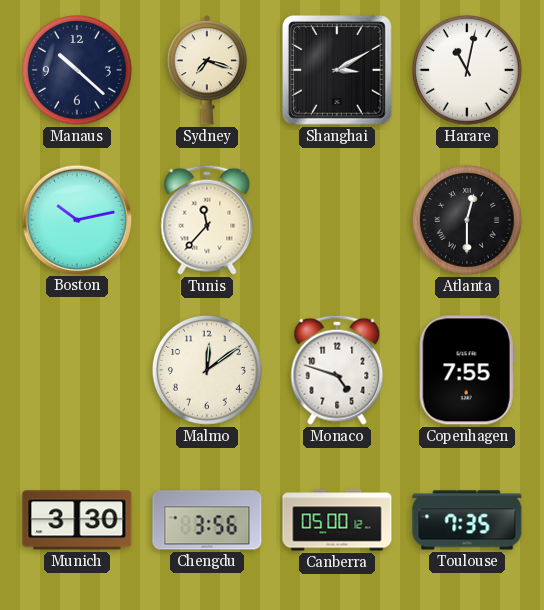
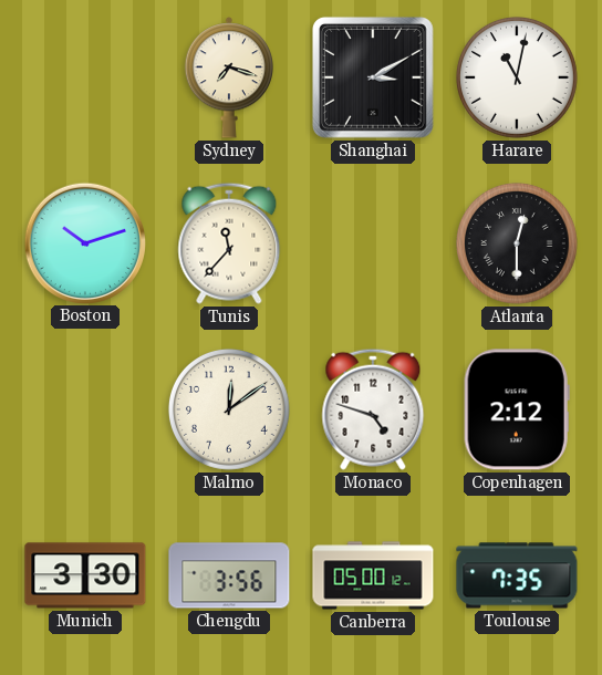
Manaus: 10:22 -> none
Boston: 10:13 -> 10:12
Copenhagen: 7:55 -> 2:12
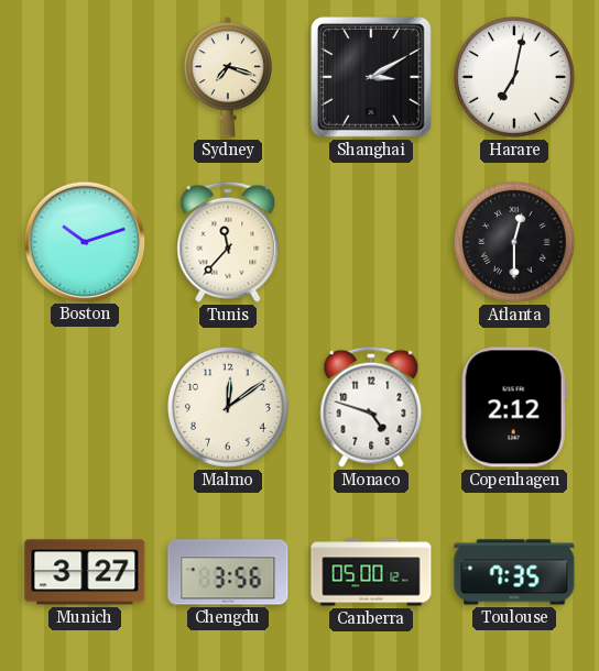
Harare: 11:02 -> 7:02
Munich: 3:30 -> 3:27
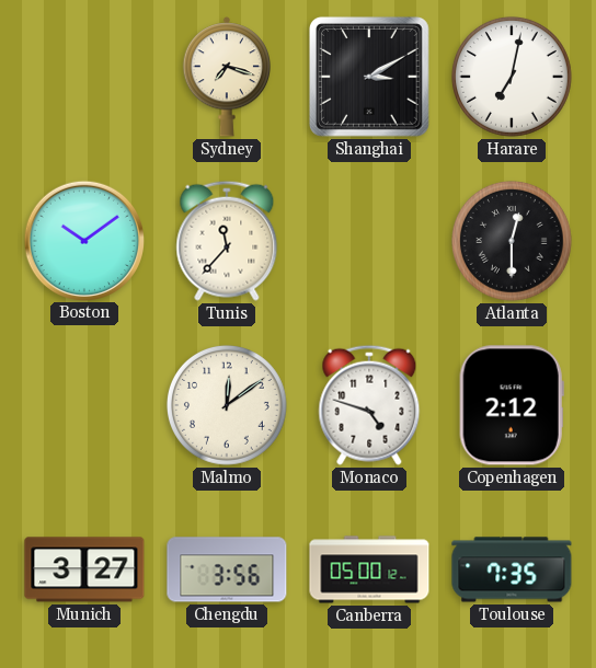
Boston: 10:12 -> 10:09
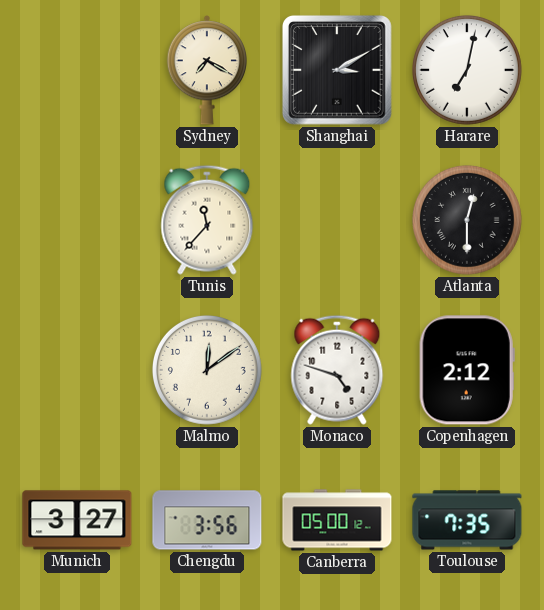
Sydney: 7:18 -> 7:20
Boston: 10:09 -> none
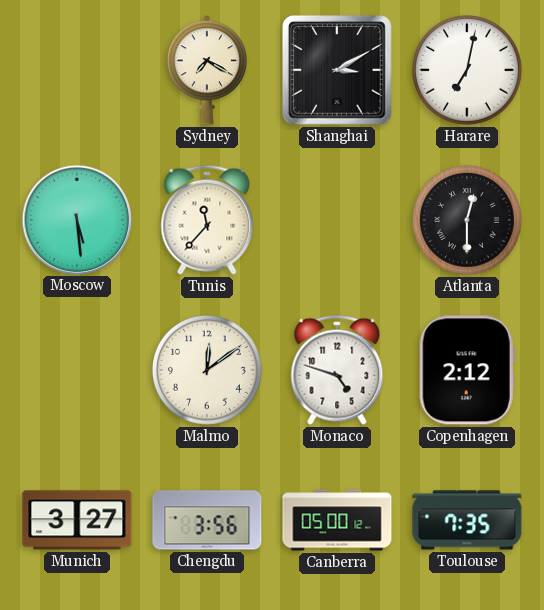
Moscow: none -> 5:29
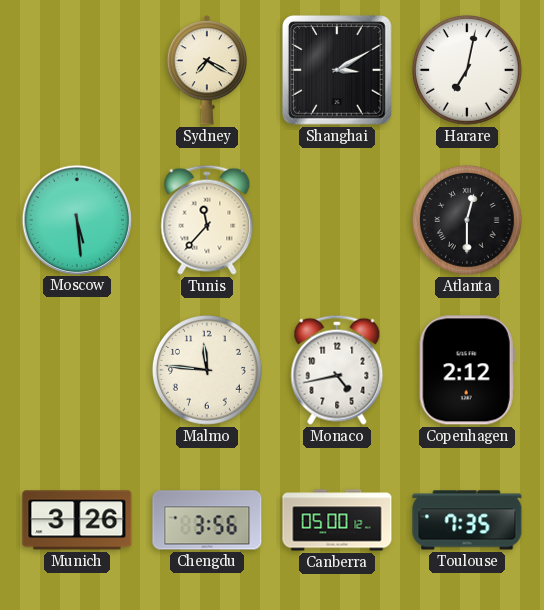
Malmo: 12:09 -> 11:46
Monaco: 4:48 -> 4:43
Munich: 3:27 -> 3:26
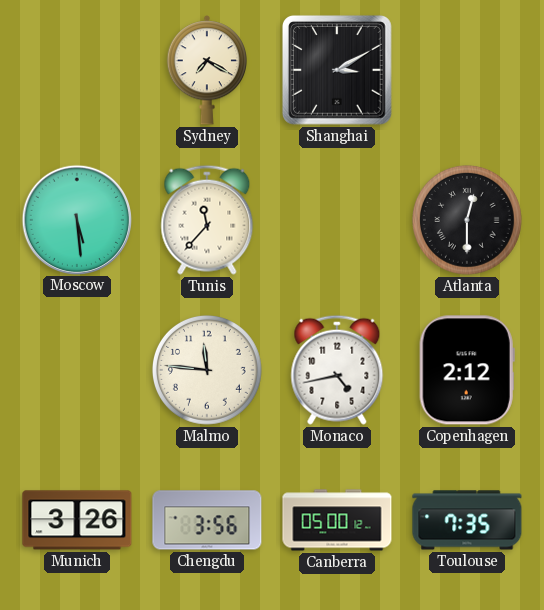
Harare: 7:02 -> none
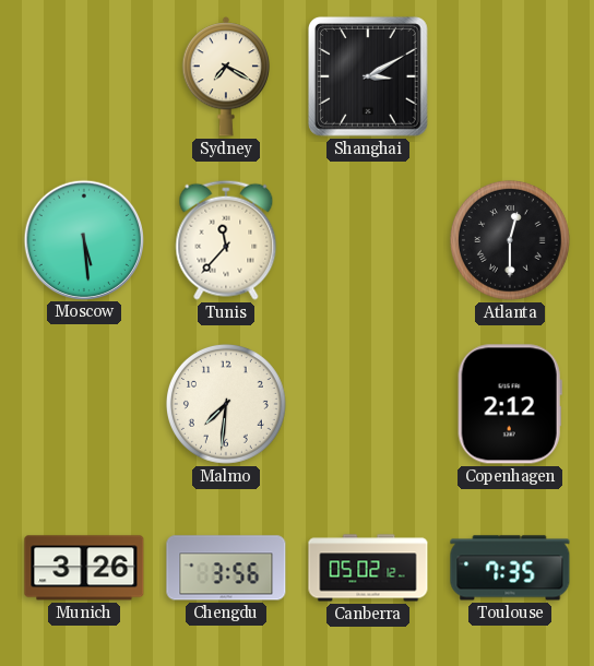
Malmo: 11:46 -> 7:31
Monaco: 4:43 -> none
Canberra: 05:00 -> 05:02
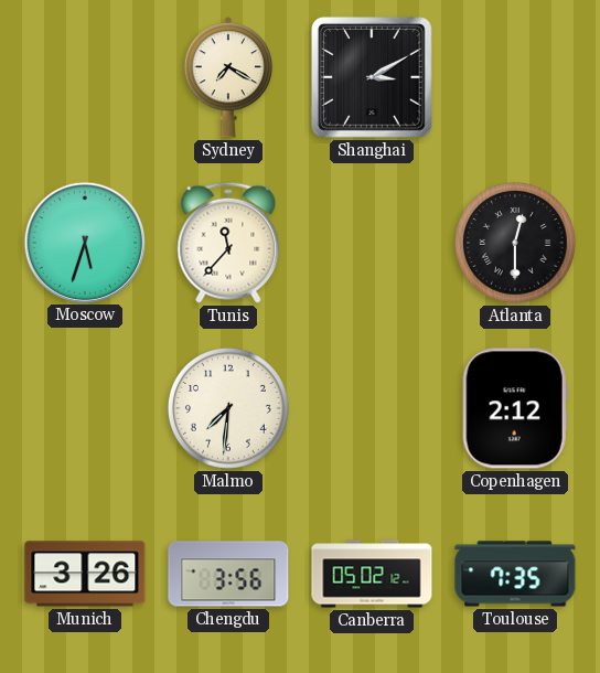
Moscow: 5:29 -> 5:33
